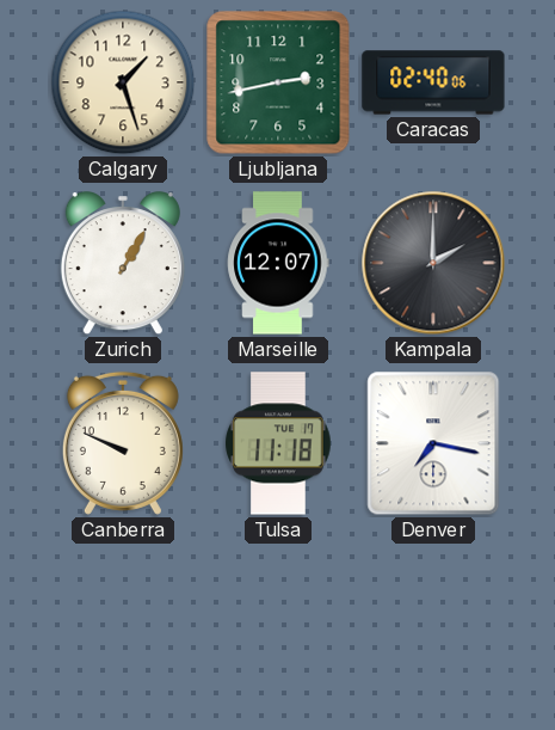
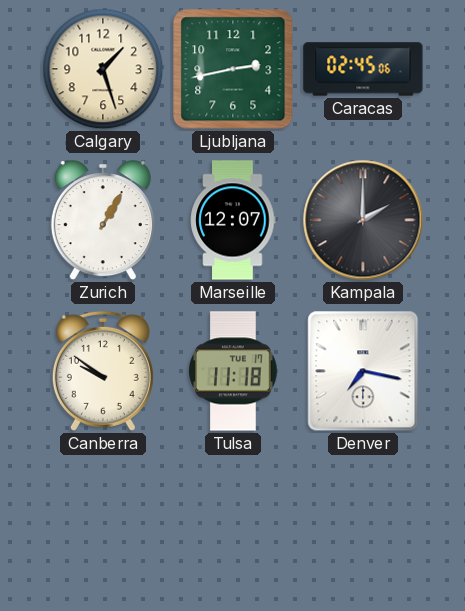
Caracas: 02:40 -> 02:45
Canberra: 9:49 -> 9:51
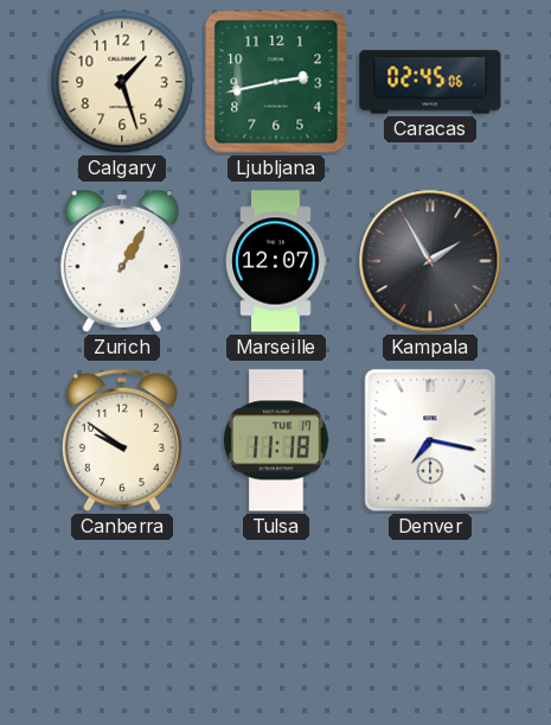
Kampala: 2:00 -> 1:55
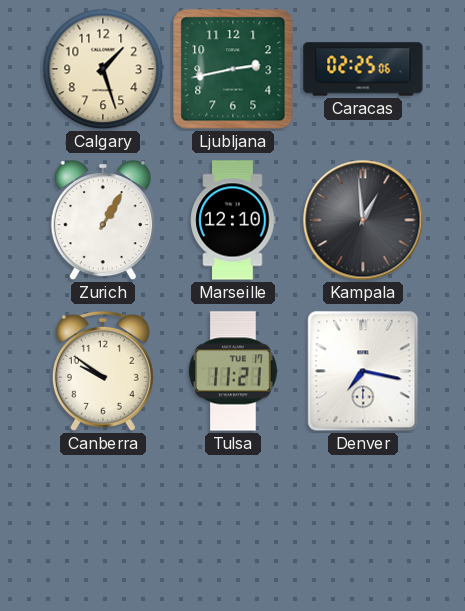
Caracas: 02:45 -> 02:25
Marseille: 12:07 -> 12:10
Kampala: 1:55 -> 12:59
Tulsa: 11:18 -> 11:21
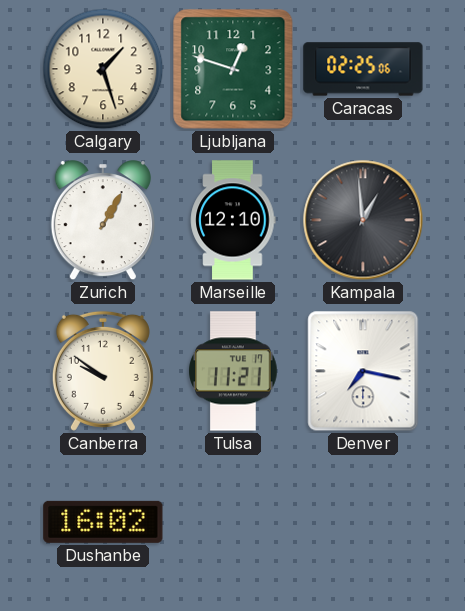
Ljubljana: 2:43 -> 12:48
Dushanbe: none -> 16:02
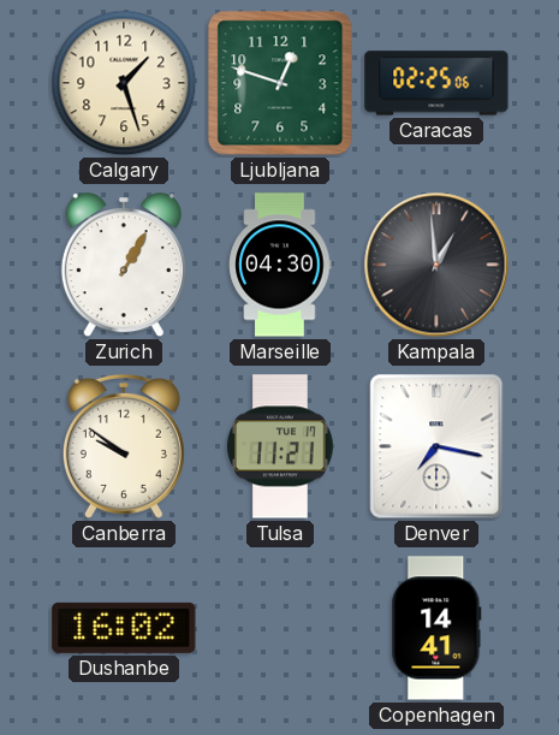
Marseille: 12:10 -> 04:30
Copenhagen: none -> 14:41
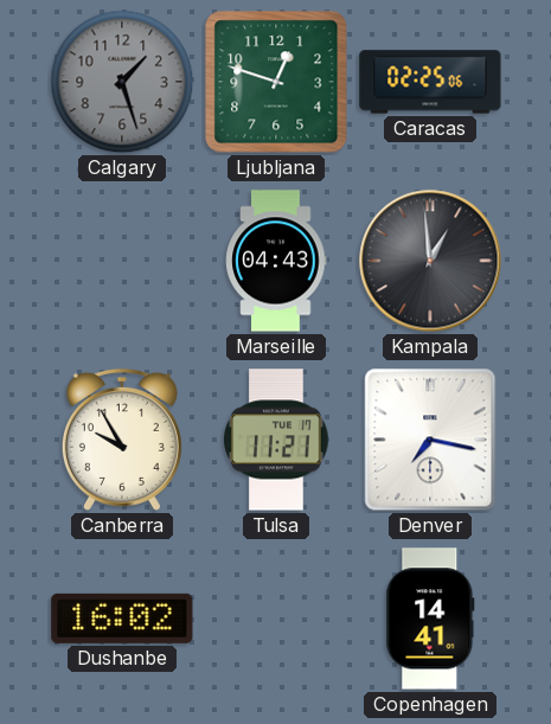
Calgary dial: cream -> grey
Zurich: 1:05 -> none
Marseille: 04:30 -> 04:43
Canberra: 9:51 -> 9:55
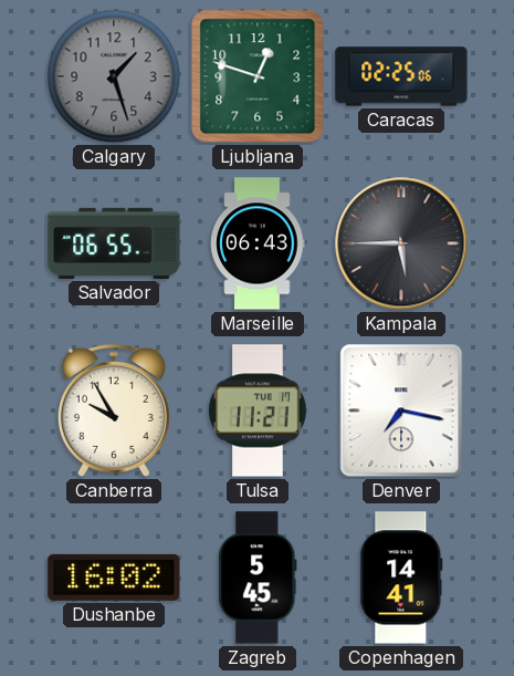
Salvador: none -> 06:55
Marseille: 04:43 -> 06:43
Kampala: 12:59 -> 5:45
Zagreb: none -> 5:45
